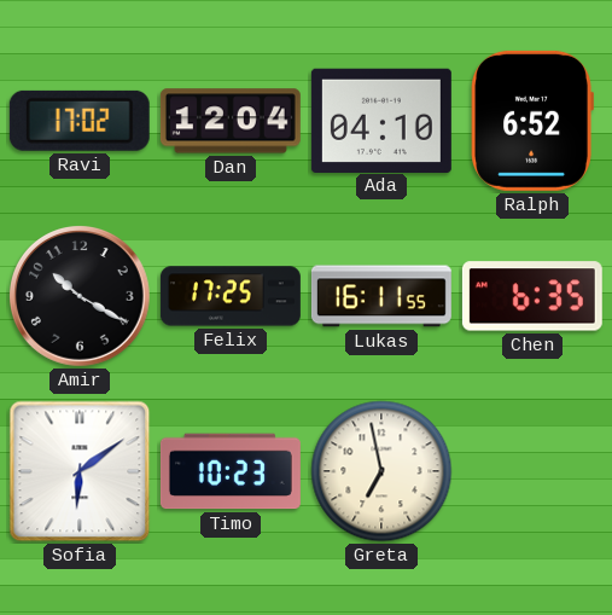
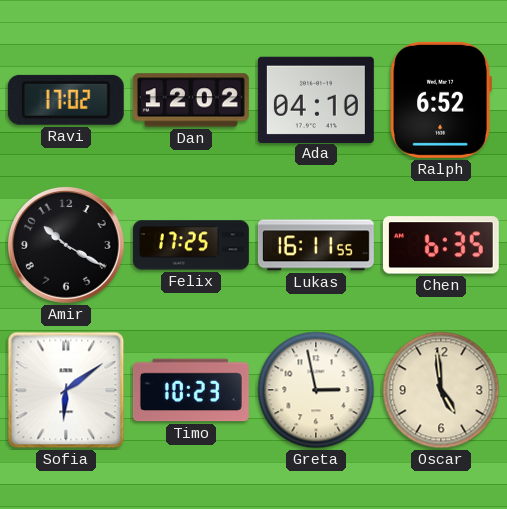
Dan: 12:04 -> 12:02
Greta: 6:58 -> 2:58
Oscar: none -> 4:59
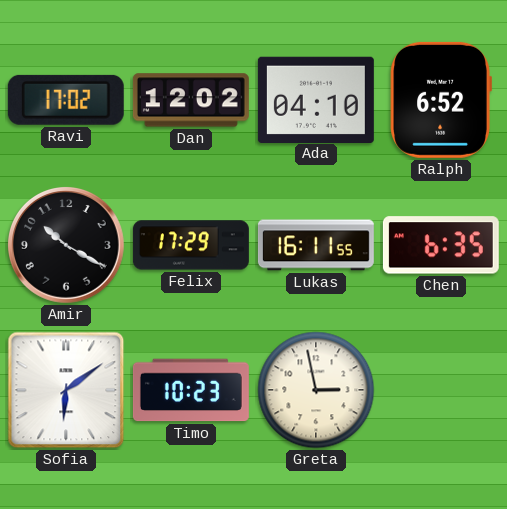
Felix: 17:25 -> 17:29
Oscar: 4:59 -> none
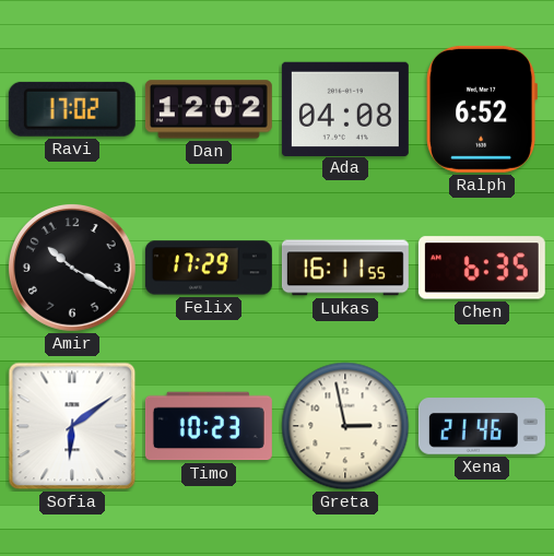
Ada: 04:10 -> 04:08
Xena: none -> 21:46
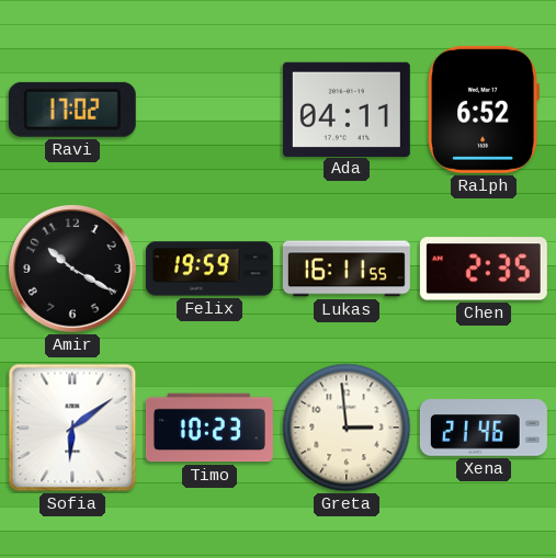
Dan: 12:02 -> none
Ada: 04:08 -> 04:11
Felix: 17:29 -> 19:59
Chen: 6:35 -> 2:35
Greta: 2:58 -> 2:59
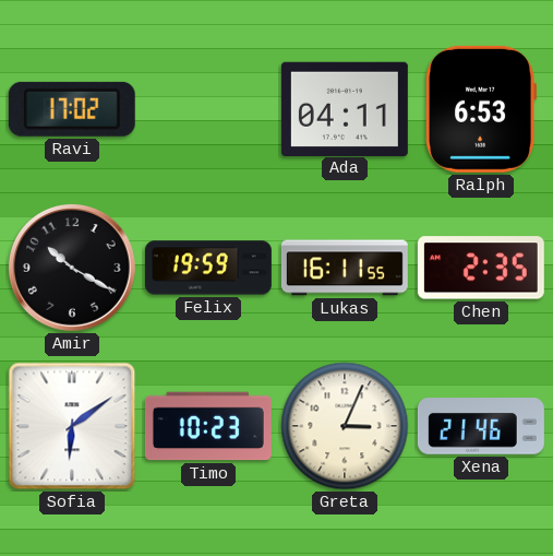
Ralph: 6:52 -> 6:53
Greta: 2:59 -> 3:04
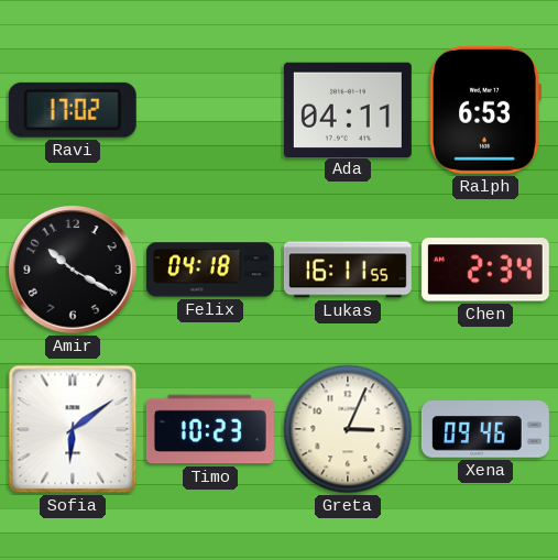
Felix: 19:59 -> 04:18
Chen: 2:35 -> 2:34
Xena: 21:46 -> 09:46
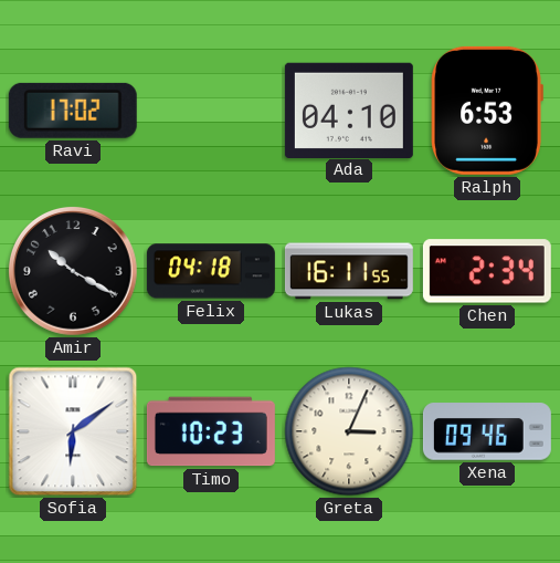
Ada: 04:11 -> 04:10
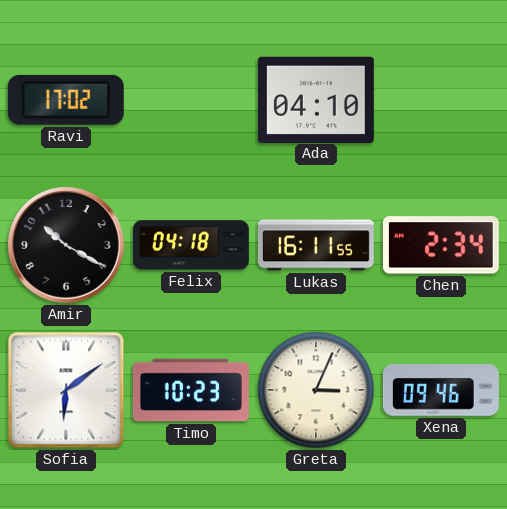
Ralph: 6:53 -> none
